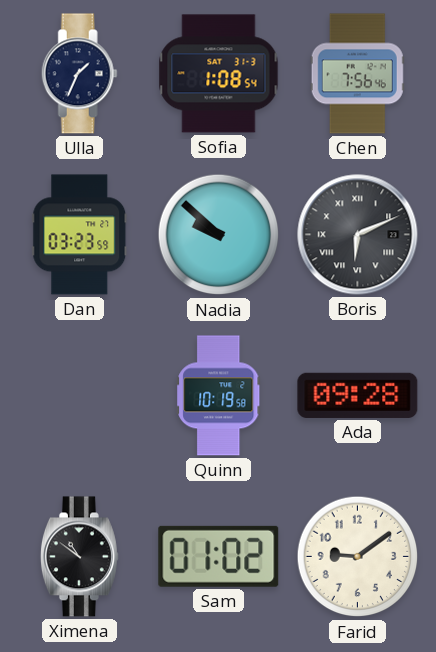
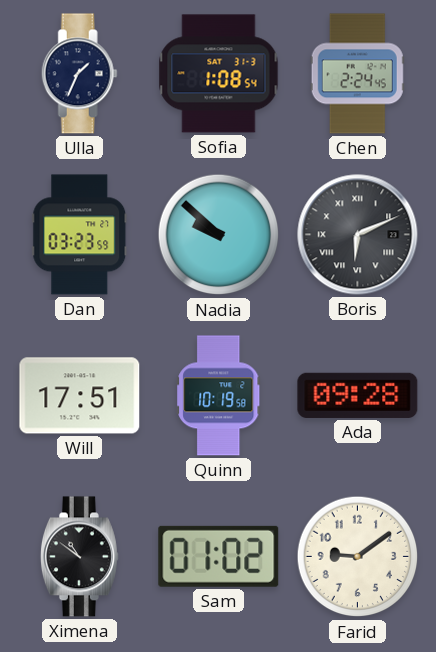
Chen: 7:56 -> 2:24
Will: none -> 17:51
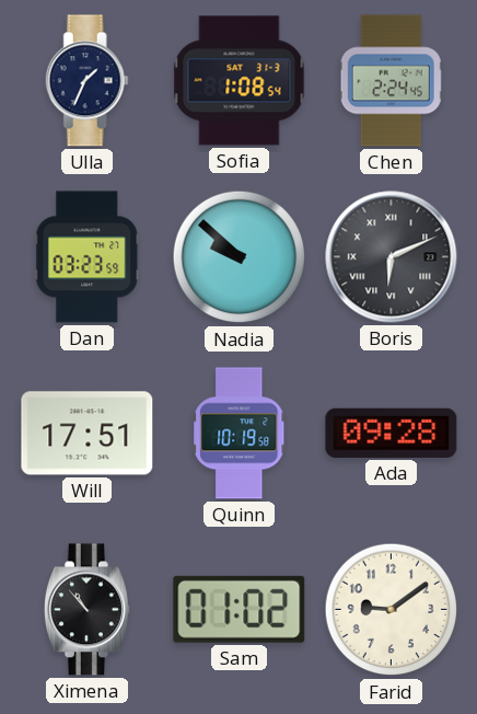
Ximena: 10:51 -> 10:53
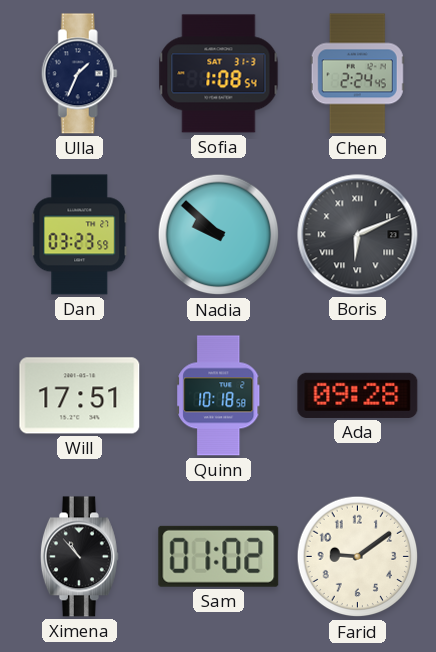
Quinn: 10:19 -> 10:18
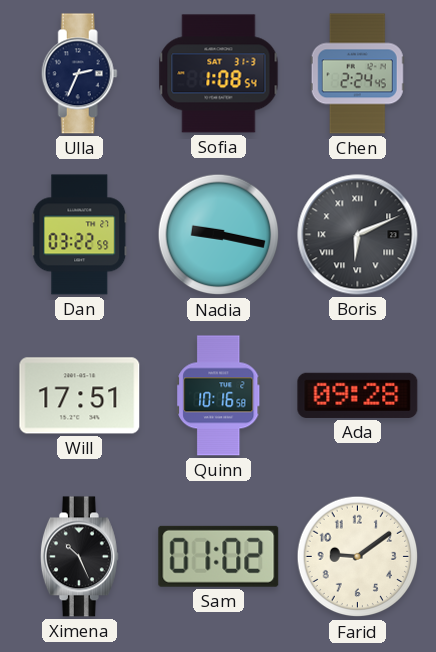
Ulla: 1:34 -> 2:34
Dan: 03:23 -> 03:22
Nadia: 9:52 -> 9:17
Quinn: 10:18 -> 10:16
Ximena: 10:53 -> 10:26
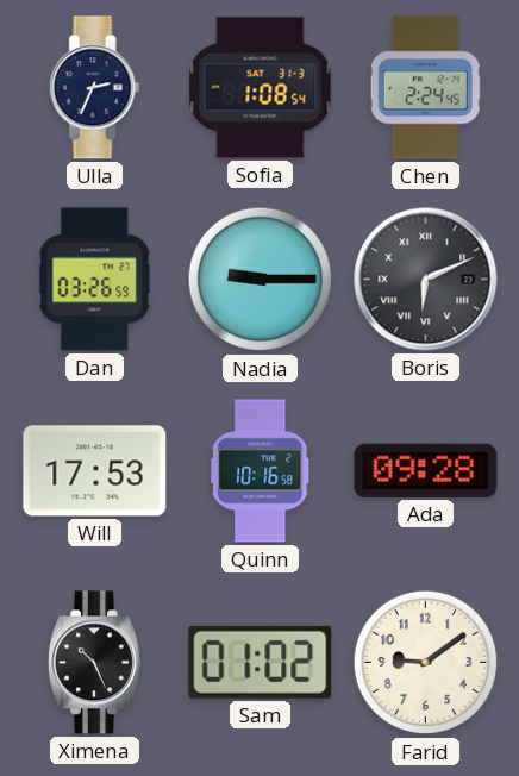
Dan: 03:22 -> 03:26
Nadia: 9:17 -> 9:15
Will: 17:51 -> 17:53
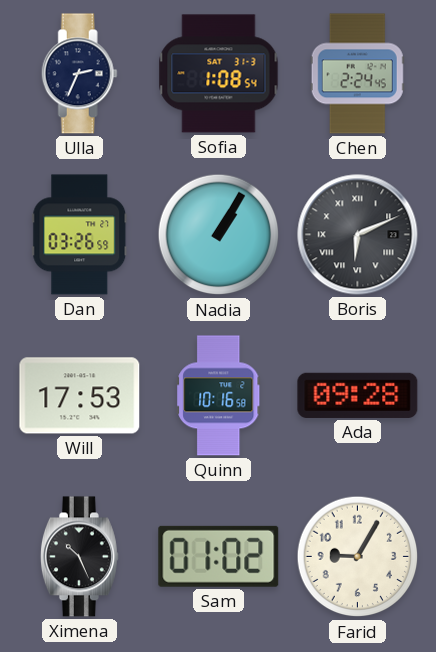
Nadia: 9:15 -> 1:05
Farid: 9:09 -> 9:05
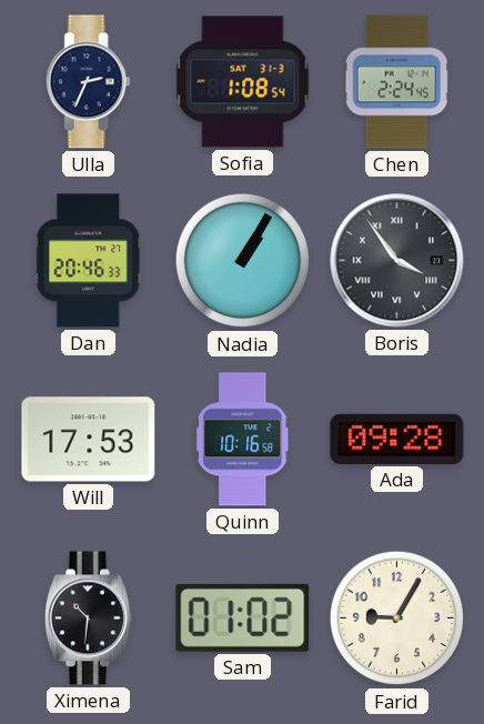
Dan: 03:26 -> 20:46
Boris: 6:11 -> 3:54
Ximena: 10:26 -> 10:31
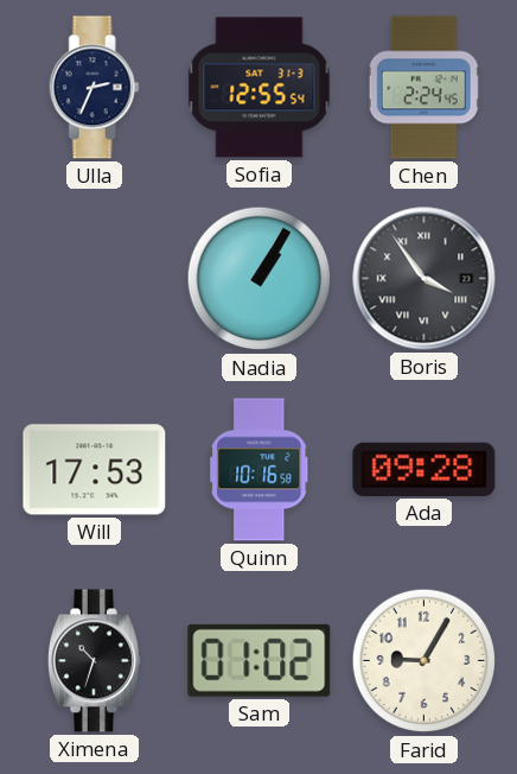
Sofia: 1:08 -> 12:55
Dan: 20:46 -> none
Ximena: 10:31 -> 10:33
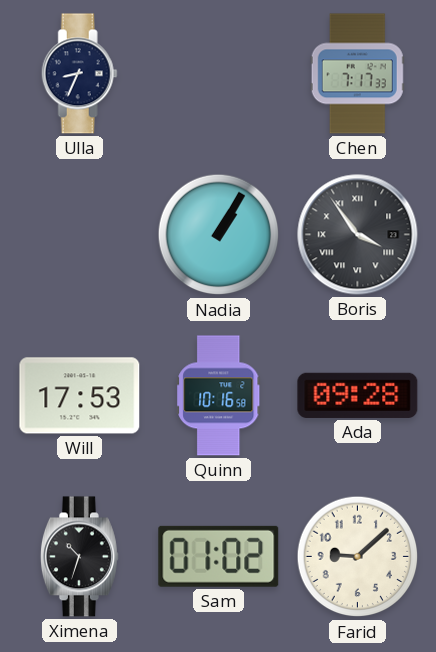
Ulla: 2:34 -> 8:34
Sofia: 12:55 -> none
Chen: 2:24 -> 7:17
Farid: 9:05 -> 9:08
